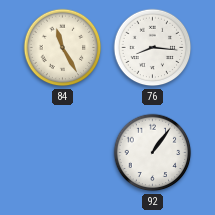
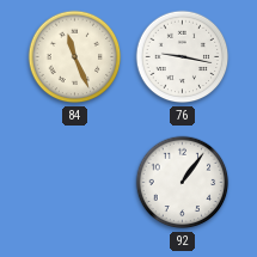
84: 11:25 -> 11:26
76: 8:16 -> 9:17
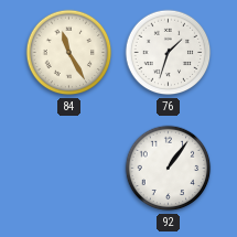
84: 11:26 -> 11:25
76: 9:17 -> 1:33
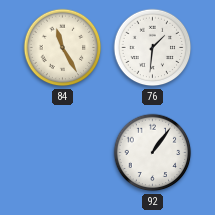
76: 1:33 -> 1:31
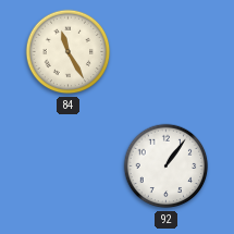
76: 1:31 -> none
